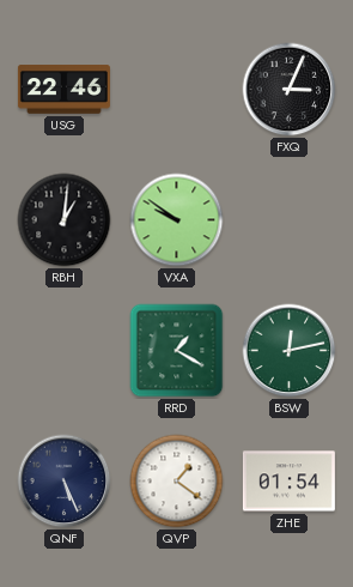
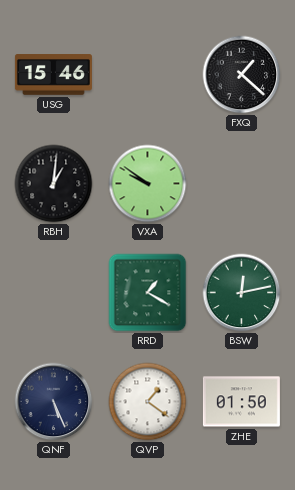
USG: 22:46 -> 15:46
FXQ: 3:04 -> 1:22
ZHE: 01:54 -> 01:50
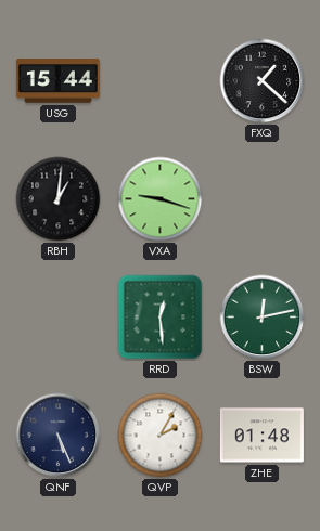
USG: 15:46 -> 15:44
VXA: 9:51 -> 9:18
RRD: 1:20 -> 12:29
QVP: 1:21 -> 2:05
ZHE: 01:50 -> 01:48
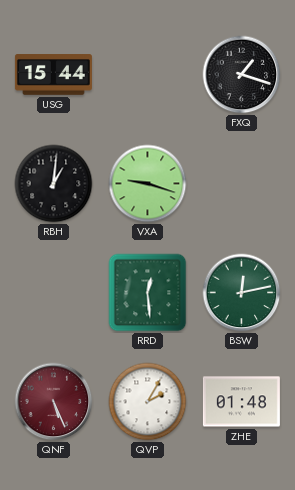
FXQ: 1:22 -> 1:18
QNF dial: navy -> burgundy
